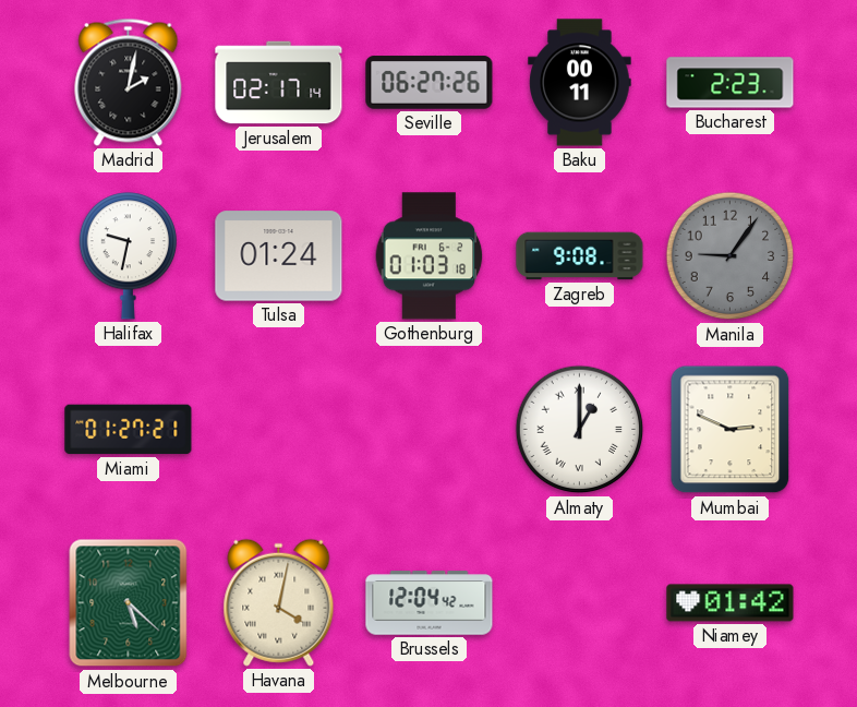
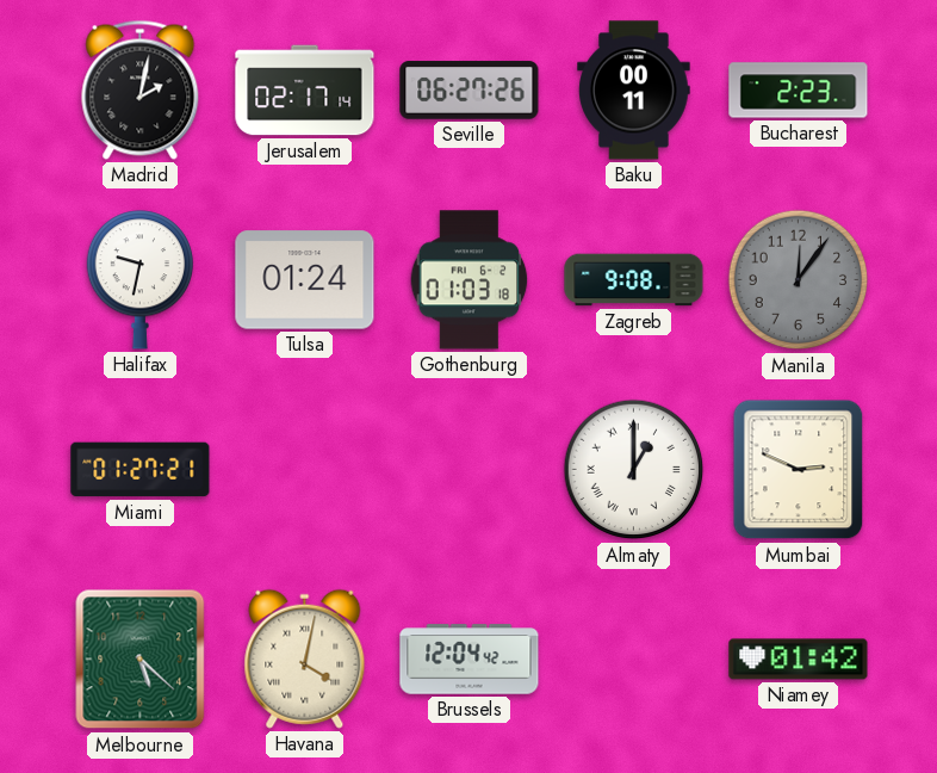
Manila: 9:06 -> 12:06
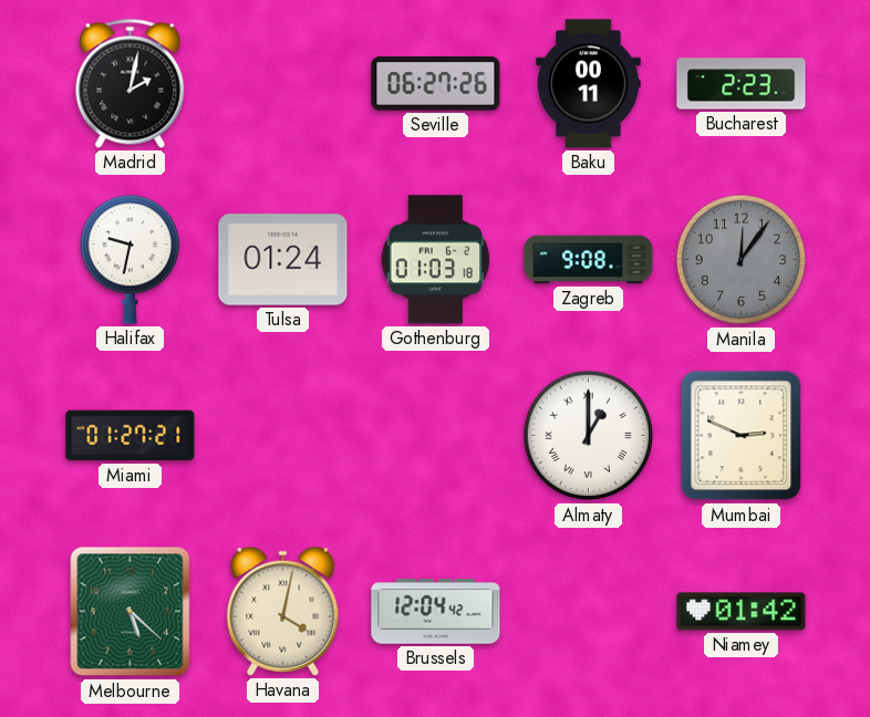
Jerusalem: 02:17 -> none
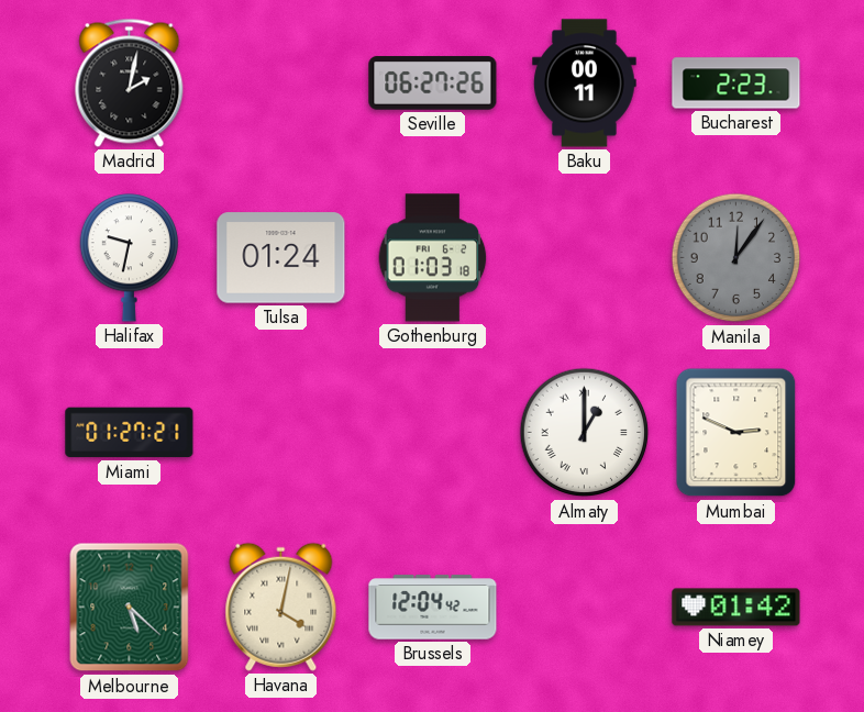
Zagreb: 9:08 -> none
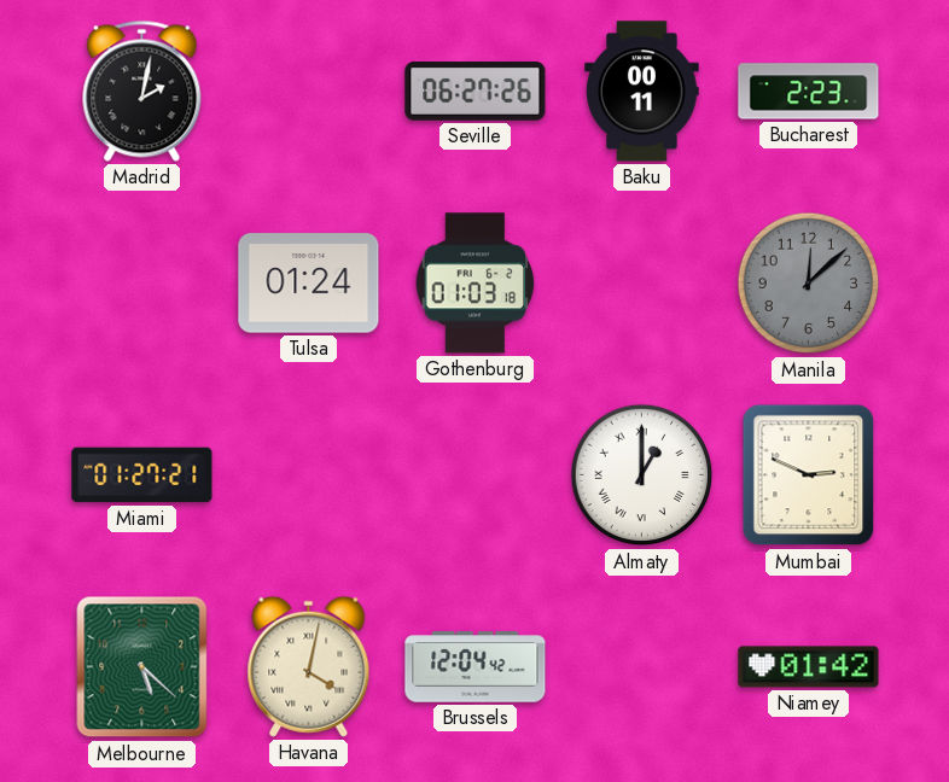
Halifax: 9:32 -> none
Manila: 12:06 -> 12:08
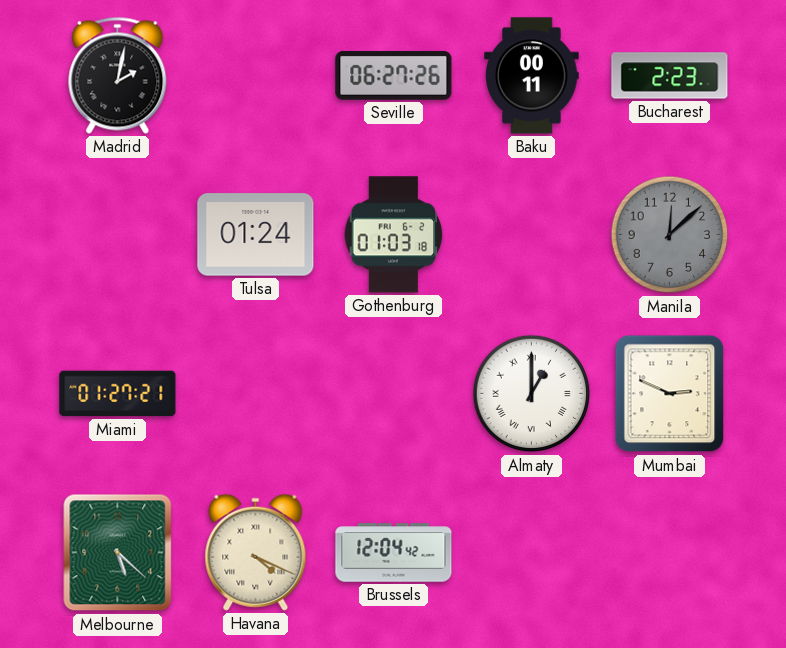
Havana: 4:02 -> 4:19
Niamey: 01:42 -> none
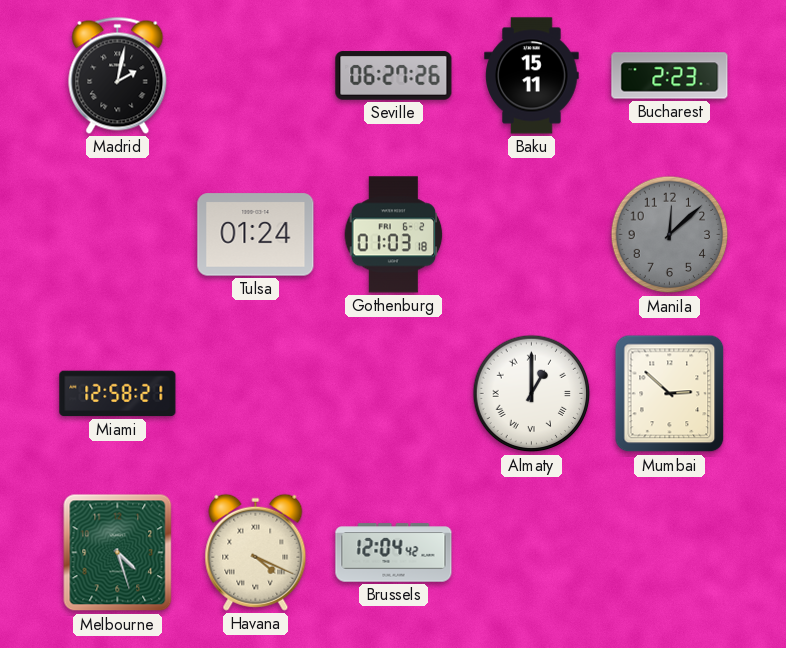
Baku: 00:11 -> 15:11
Miami: 01:27 -> 12:58
Mumbai: 2:49 -> 2:52
Melbourne: 5:22 -> 4:27
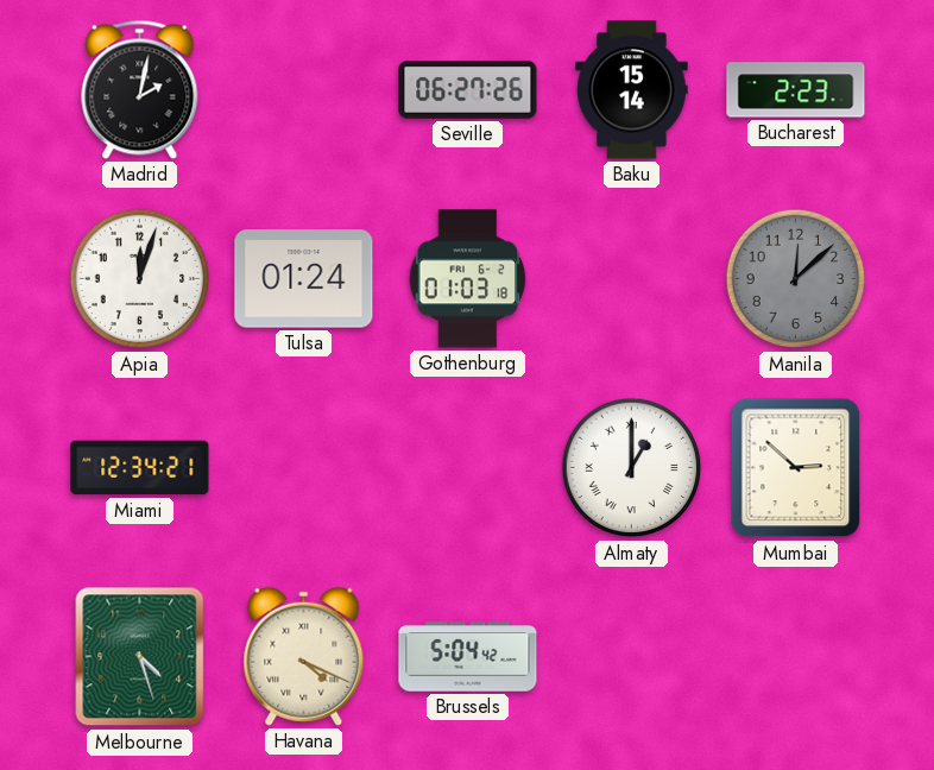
Baku: 15:11 -> 15:14
Apia: none -> 12:03
Miami: 12:58 -> 12:34
Brussels: 12:04 -> 5:04
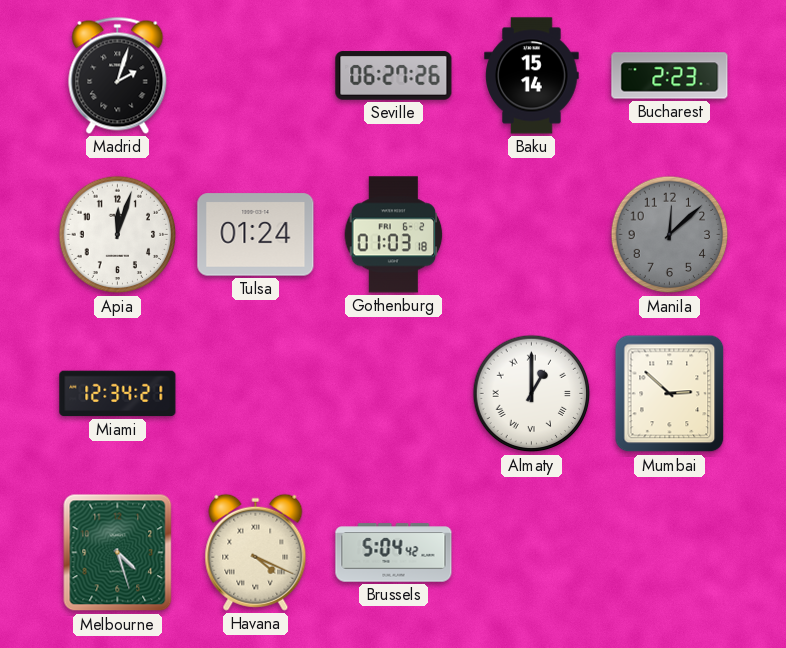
Madrid: 2:02 -> 2:03
